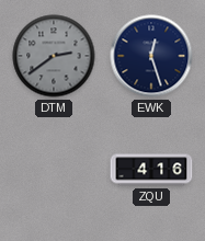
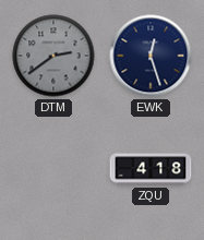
ZQU: 4:16 -> 4:18
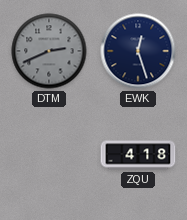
DTM: 2:39 -> 2:41
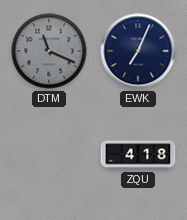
DTM: 2:41 -> 11:19
EWK: 12:27 -> 7:04
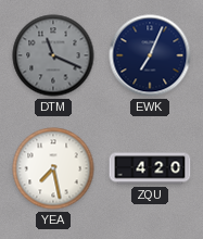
YEA: none -> 7:28
ZQU: 4:18 -> 4:20
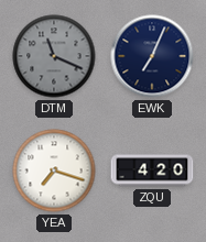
YEA: 7:28 -> 7:18
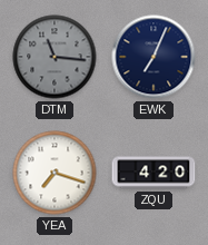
DTM: 11:19 -> 11:16
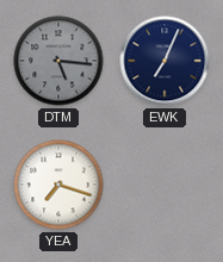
DTM: 11:16 -> 5:16
ZQU: 4:20 -> none
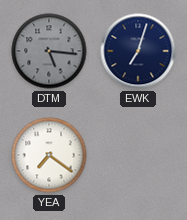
EWK: 7:04 -> 7:03
YEA: 7:18 -> 7:21
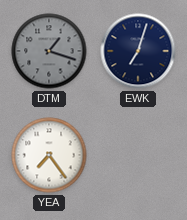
DTM: 5:16 -> 1:18
YEA: 7:21 -> 7:24
